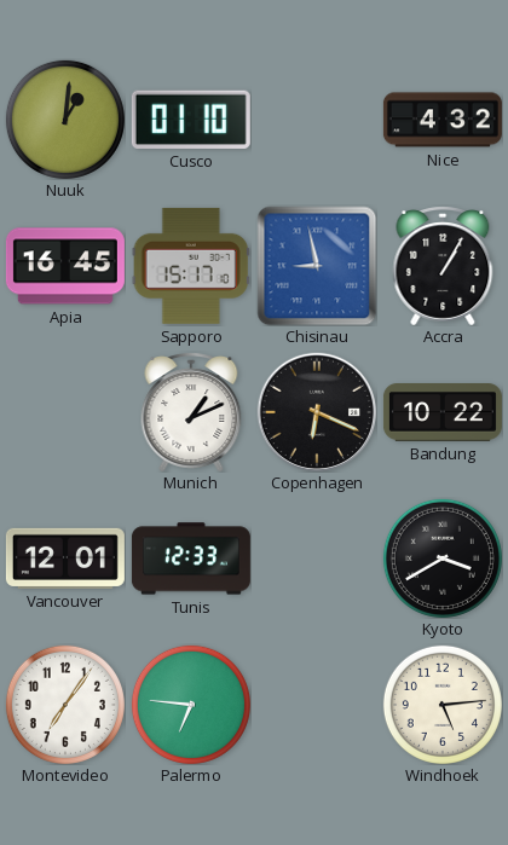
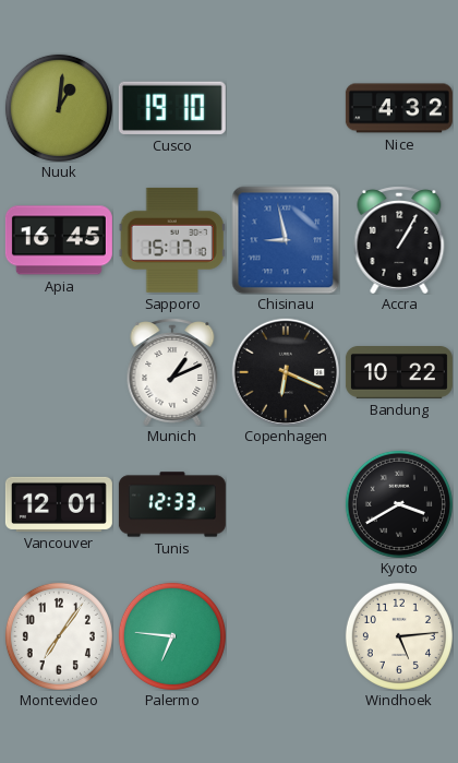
Cusco: 01:10 -> 19:10
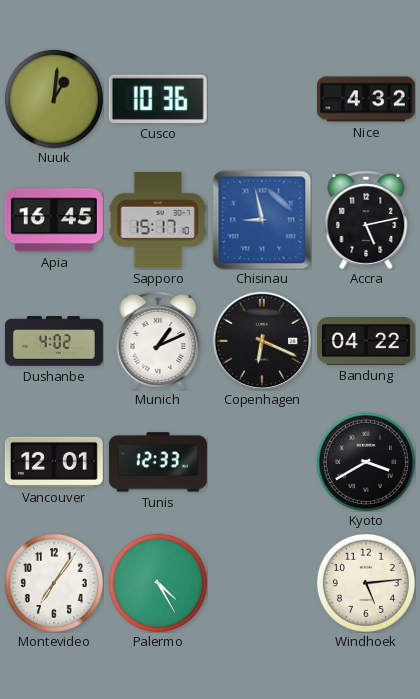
Cusco: 19:10 -> 10:36
Accra: 1:05 -> 5:13
Dushanbe: none -> 4:02
Bandung: 10:22 -> 04:22
Palermo: 6:46 -> 4:25
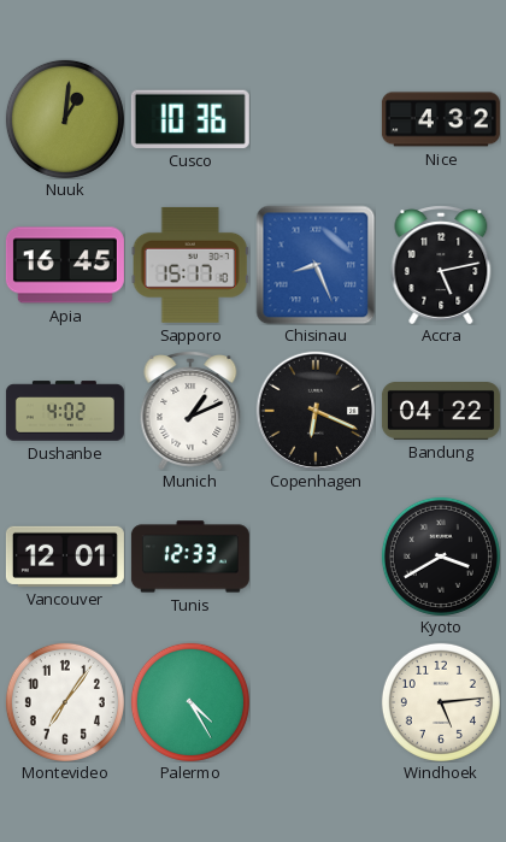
Chisinau: 8:58 -> 8:26
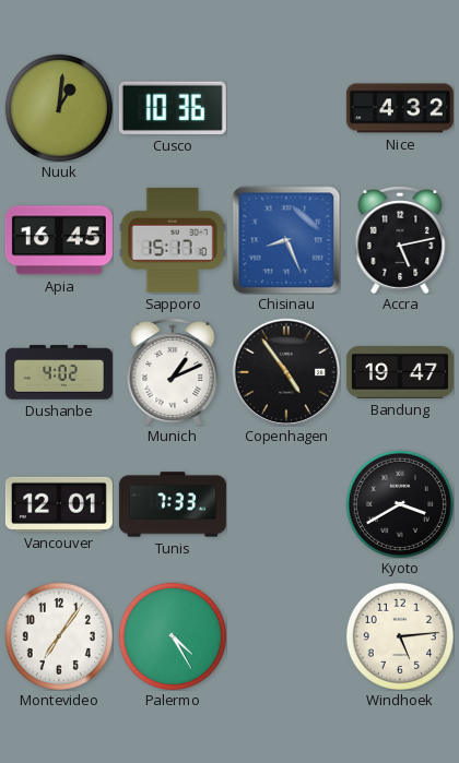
Copenhagen: 6:19 -> 4:54
Bandung: 04:22 -> 19:47
Tunis: 12:33 -> 7:33
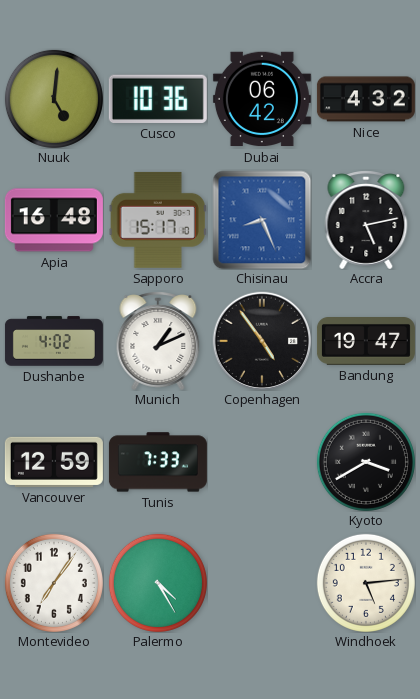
Nuuk: 1:01 -> 5:01
Dubai: none -> 06:42
Apia: 16:45 -> 16:48
Vancouver: 12:01 -> 12:59
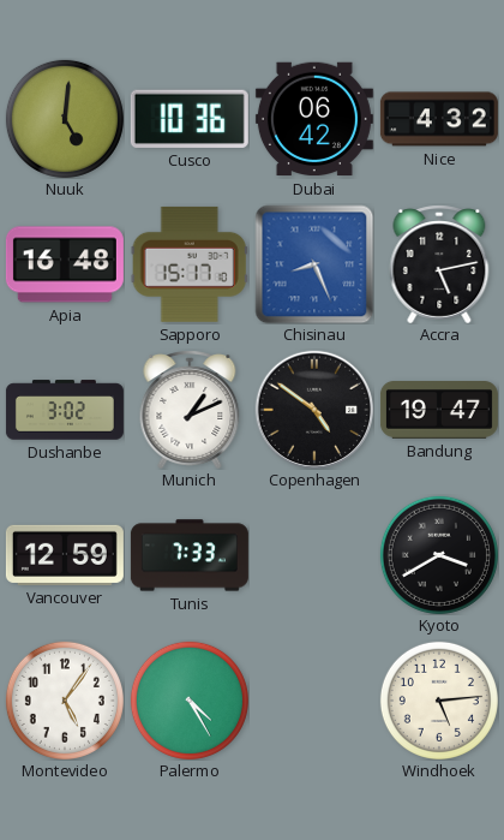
Dushanbe: 4:02 -> 3:02
Copenhagen: 4:54 -> 4:51
Montevideo: 7:06 -> 5:06
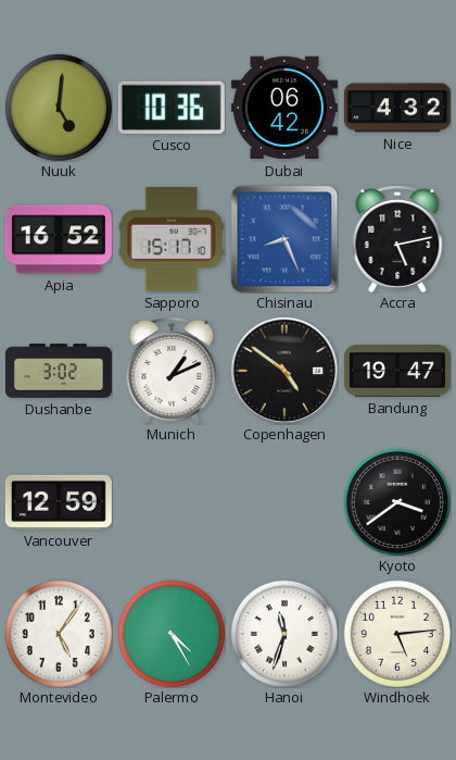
Apia: 16:48 -> 16:52
Tunis: 7:33 -> none
Kyoto: 3:40 -> 3:39
Hanoi: none -> 11:33
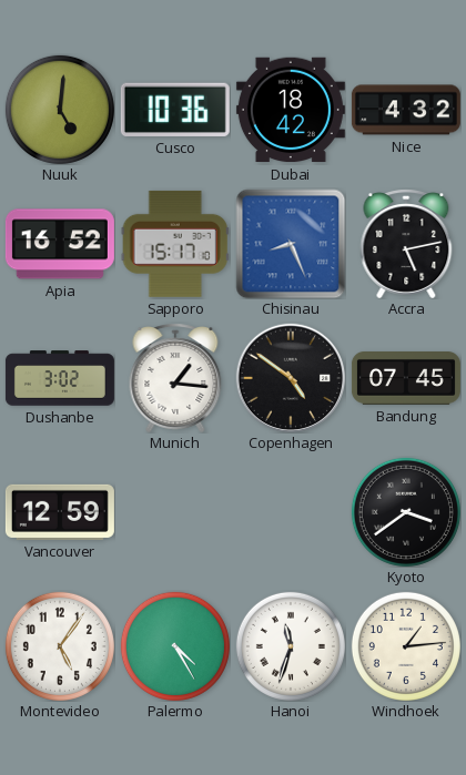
Dubai: 06:42 -> 18:42
Munich: 1:11 -> 1:16
Bandung: 19:47 -> 07:45
Windhoek: 5:14 -> 1:14
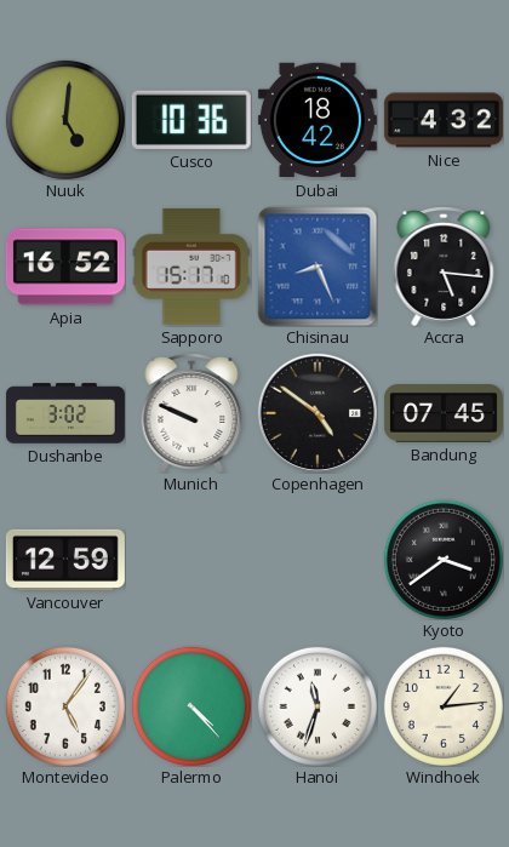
Accra: 5:13 -> 5:16
Munich: 1:16 -> 9:49
Palermo: 4:25 -> 4:23
